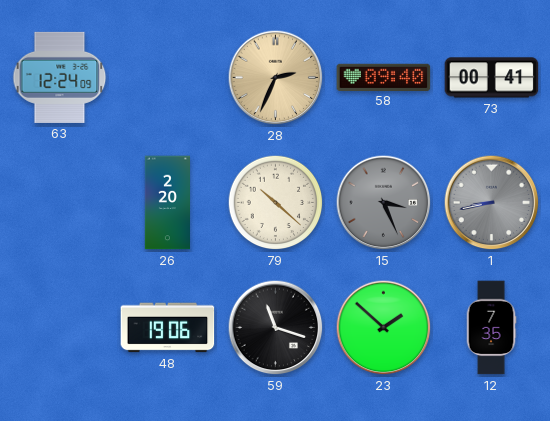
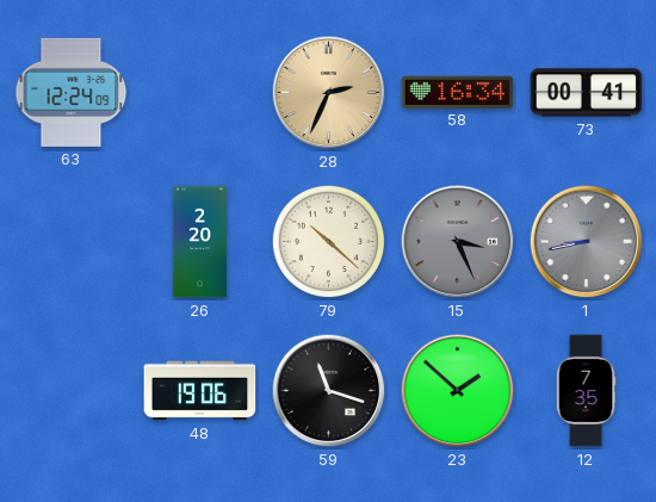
58: 09:40 -> 16:34
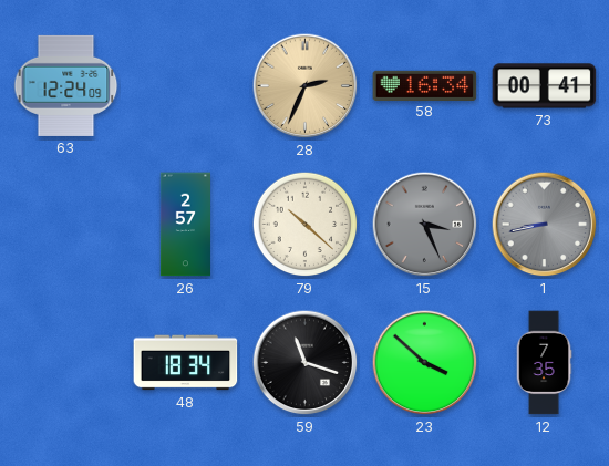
26: 2:20 -> 2:57
48: 19:06 -> 18:34
23: 1:52 -> 3:52
